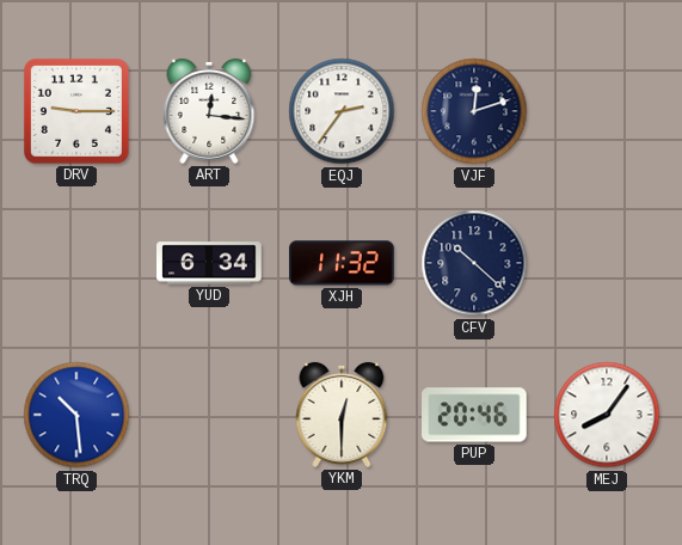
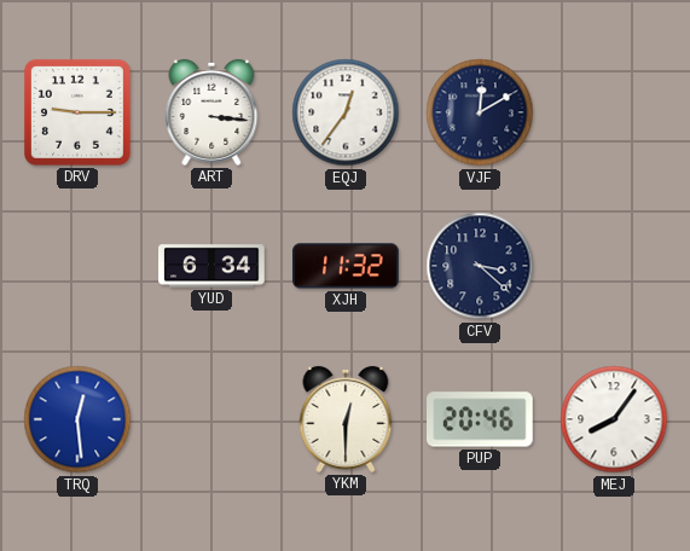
ART: 12:16 -> 3:16
EQJ: 2:36 -> 12:36
VJF: 12:12 -> 12:10
CFV: 10:22 -> 3:22
TRQ: 10:29 -> 12:29
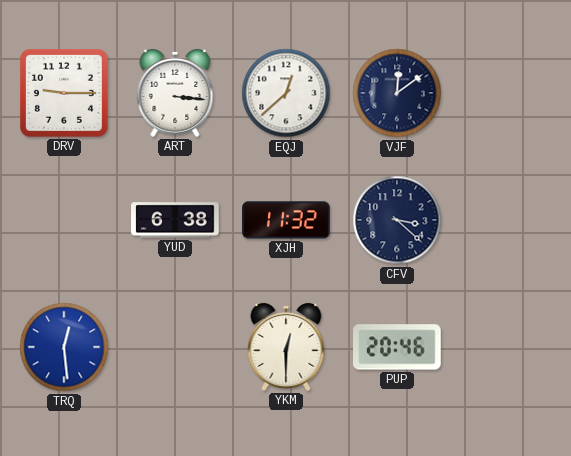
EQJ: 12:36 -> 12:38
VJF: 12:10 -> 12:09
YUD: 6:34 -> 6:38
MEJ: 8:06 -> none
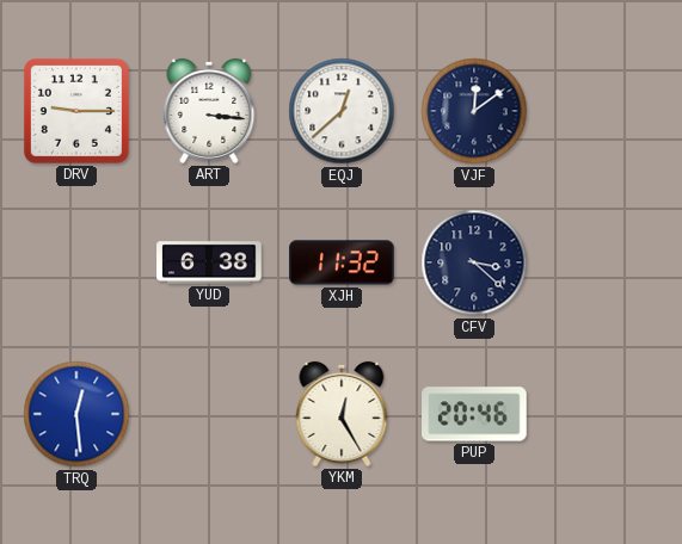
YKM: 12:30 -> 12:25
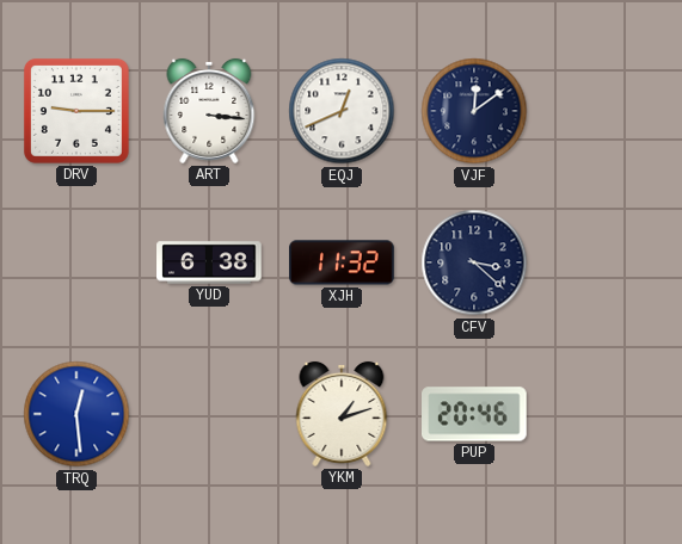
EQJ: 12:38 -> 12:41
YKM: 12:25 -> 1:12
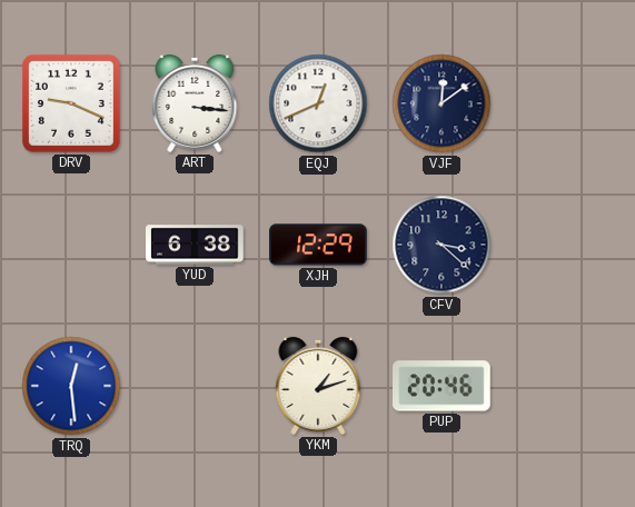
DRV: 9:15 -> 9:19
XJH: 11:32 -> 12:29
